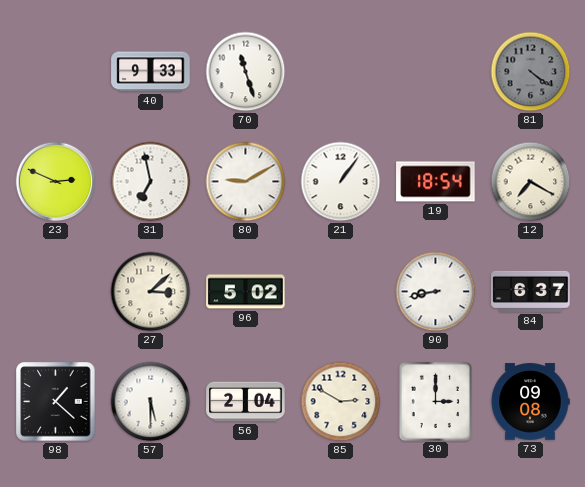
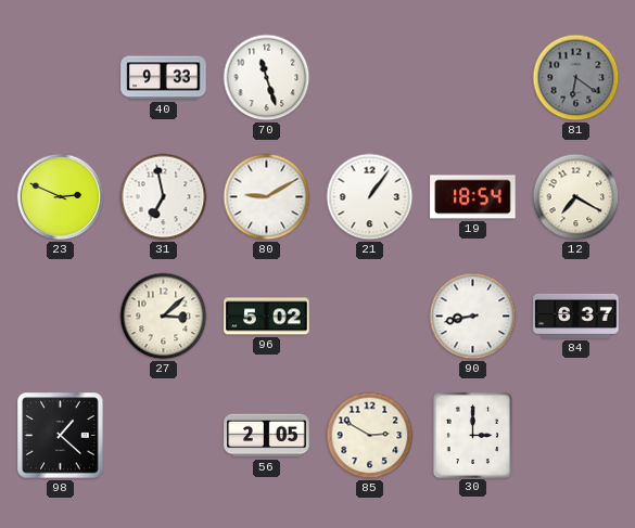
81: 4:21 -> 6:21
57: 5:30 -> none
56: 2:04 -> 2:05
73: 09:08 -> none
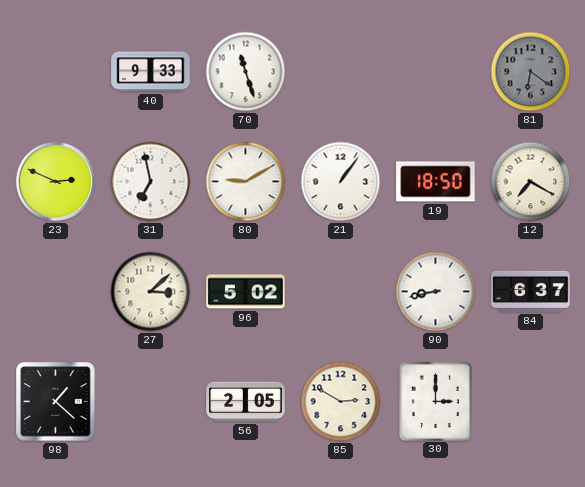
19: 18:54 -> 18:50
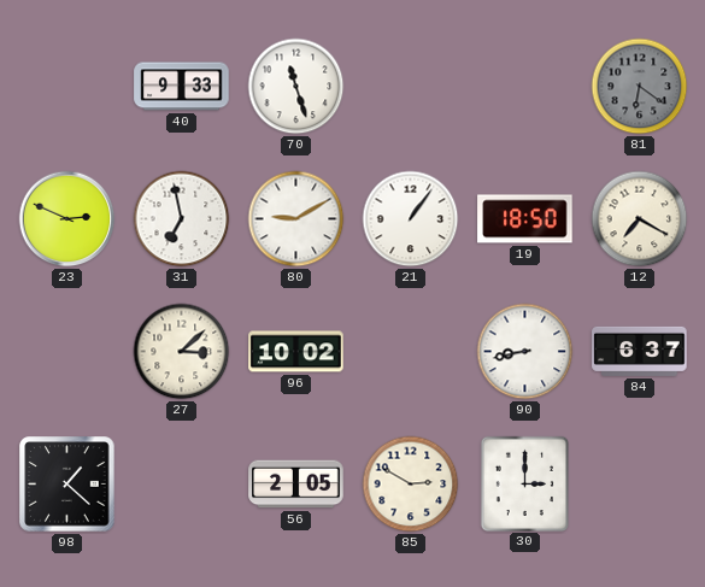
96: 5:02 -> 10:02
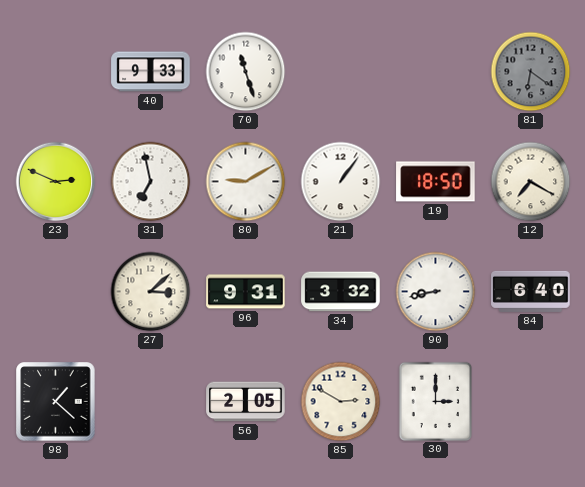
96: 10:02 -> 9:31
34: none -> 3:32
84: 6:37 -> 6:40
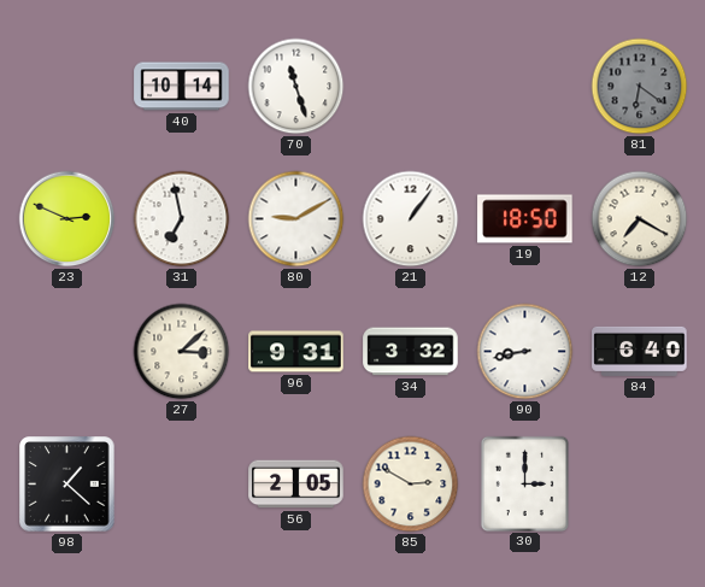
40: 9:33 -> 10:14
